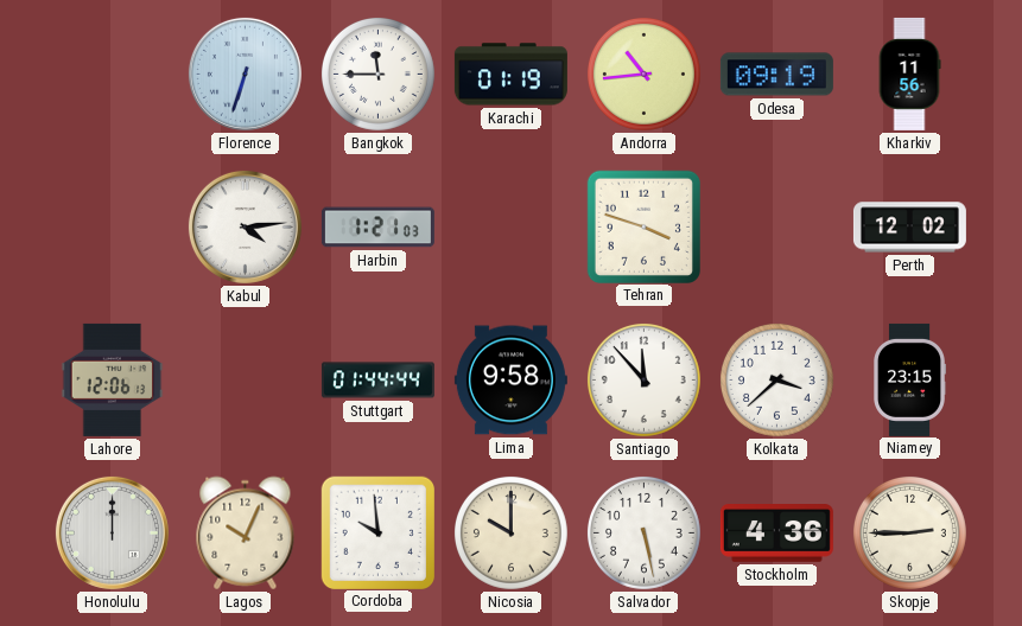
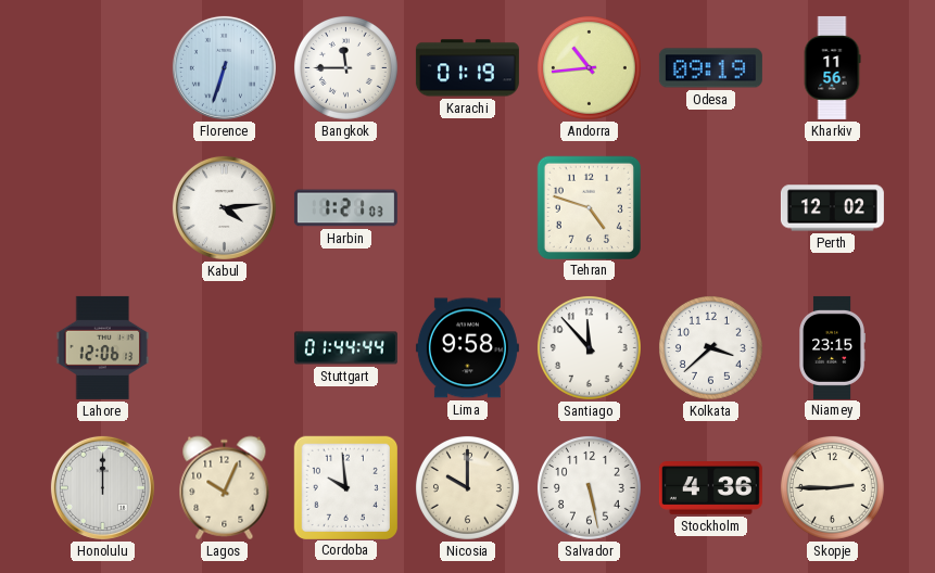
Tehran: 3:48 -> 4:48
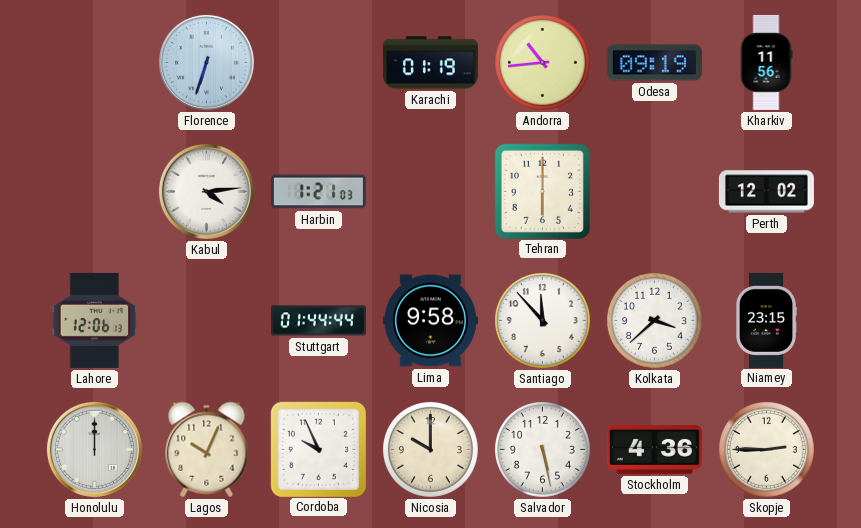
Bangkok: 11:45 -> none
Tehran: 4:48 -> 6:00
Cordoba: 9:59 -> 9:56
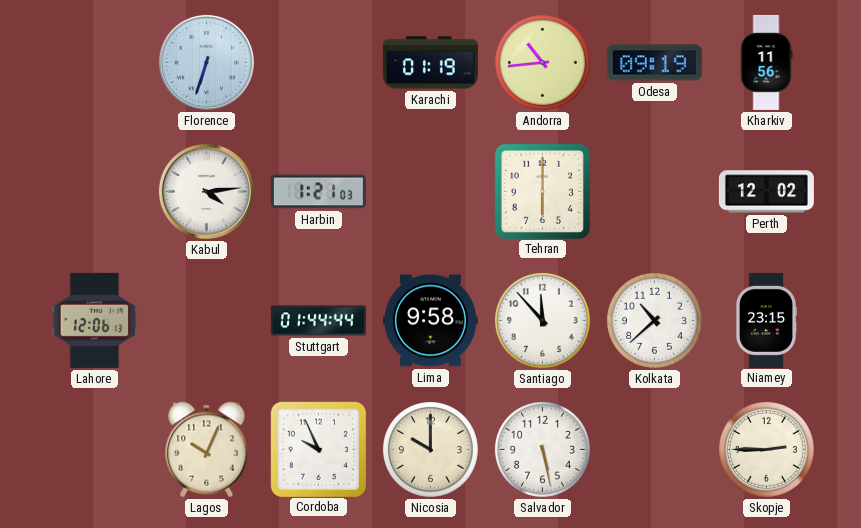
Kolkata: 3:38 -> 10:38
Honolulu: 12:00 -> none
Stockholm: 4:36 -> none
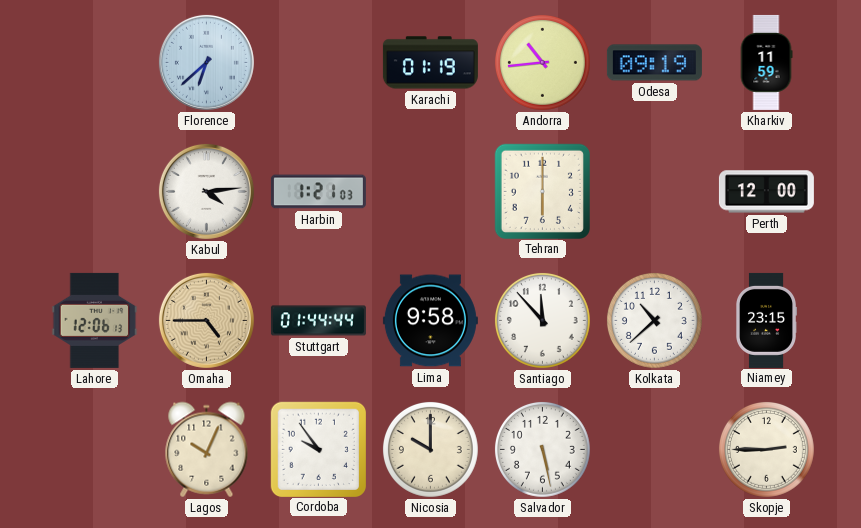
Florence: 6:33 -> 6:38
Kharkiv: 11:56 -> 11:59
Perth: 12:02 -> 12:00
Omaha: none -> 4:45
Cordoba: 9:56 -> 9:54
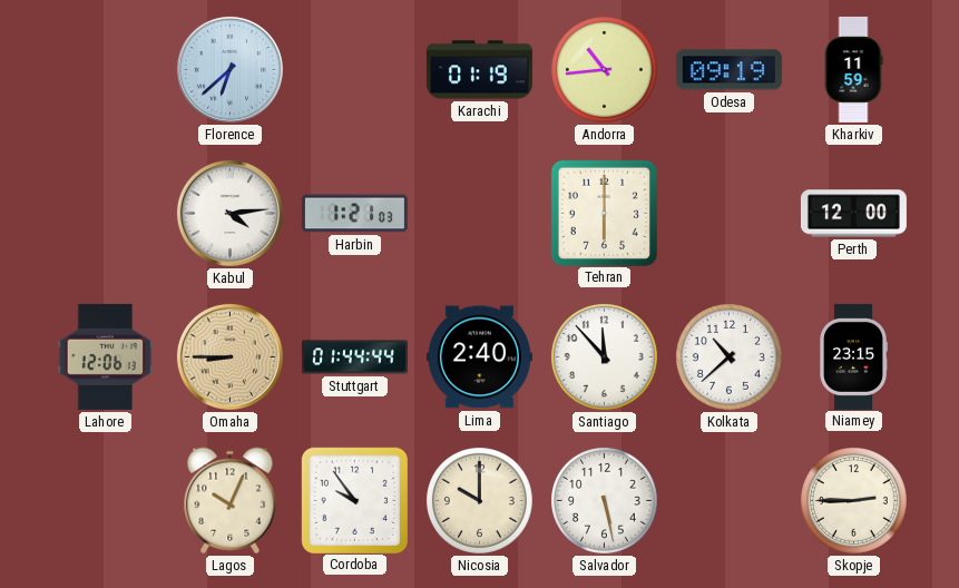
Omaha: 4:45 -> 8:45
Lima: 9:58 -> 2:40
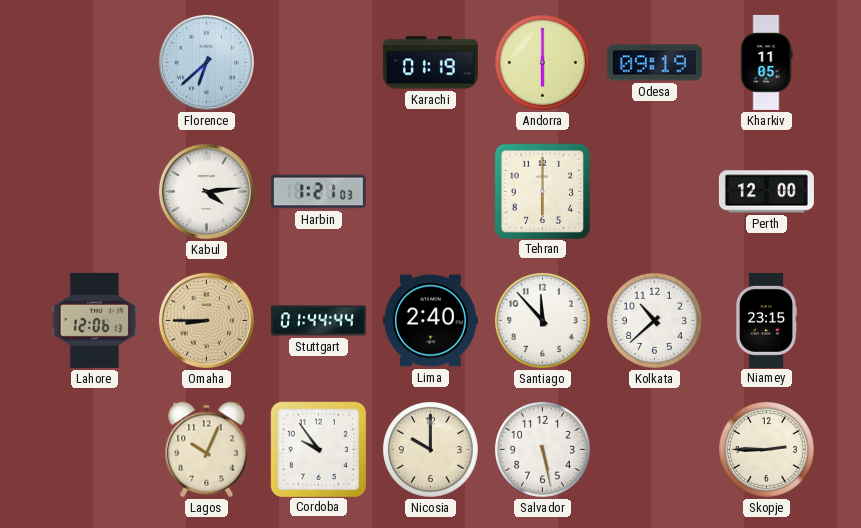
Andorra: 10:44 -> 6:00
Kharkiv: 11:59 -> 11:05
